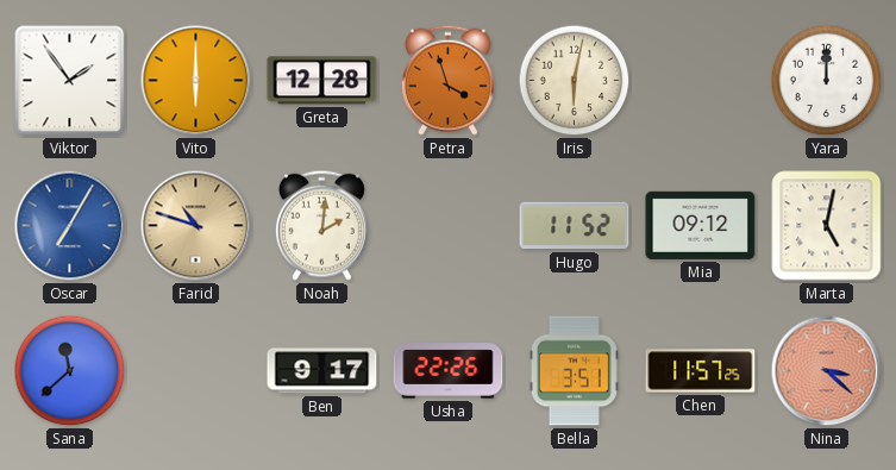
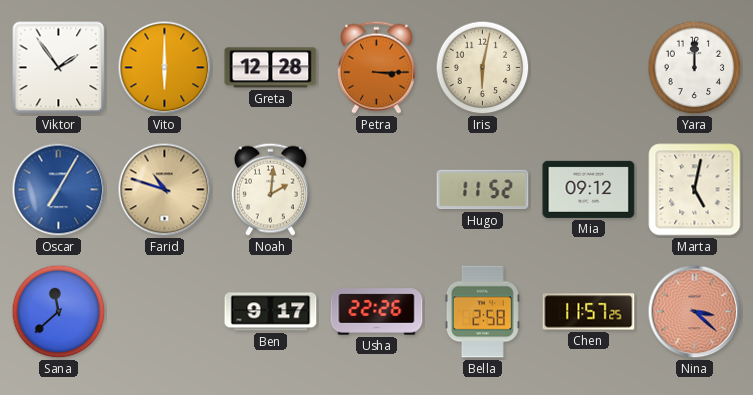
Petra: 3:57 -> 3:15
Bella: 3:51 -> 2:58
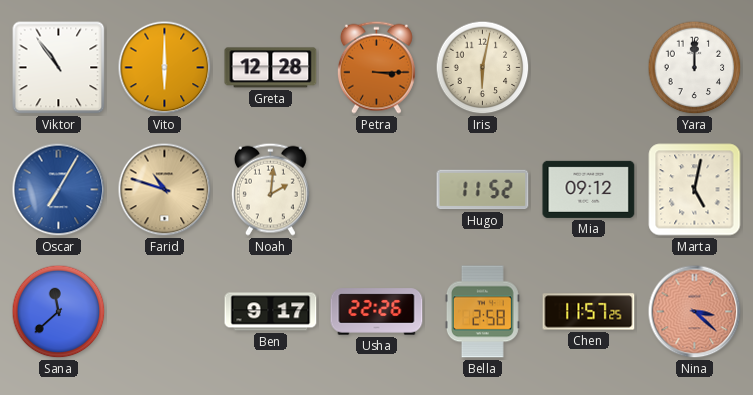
Viktor: 1:54 -> 10:54
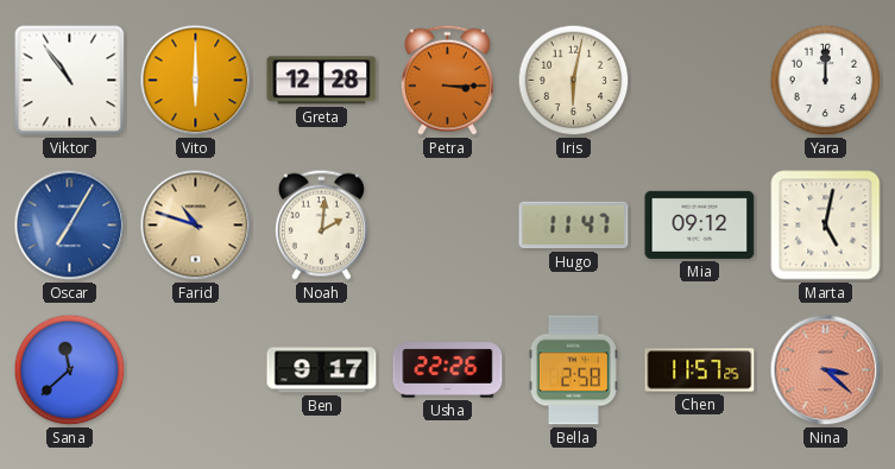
Hugo: 11:52 -> 11:47
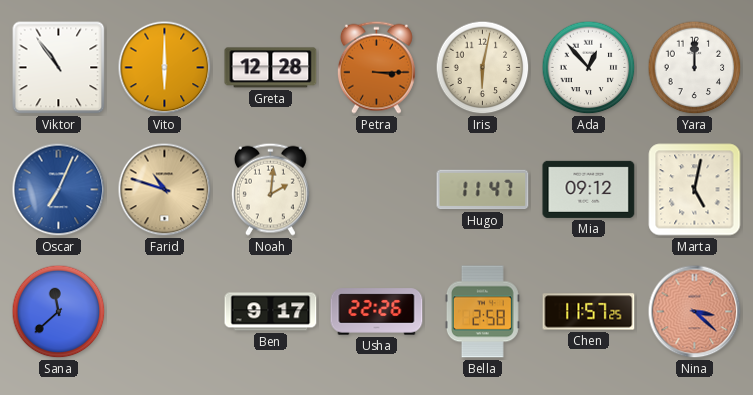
Ada: none -> 12:53
Oscar: 7:05 -> 7:04
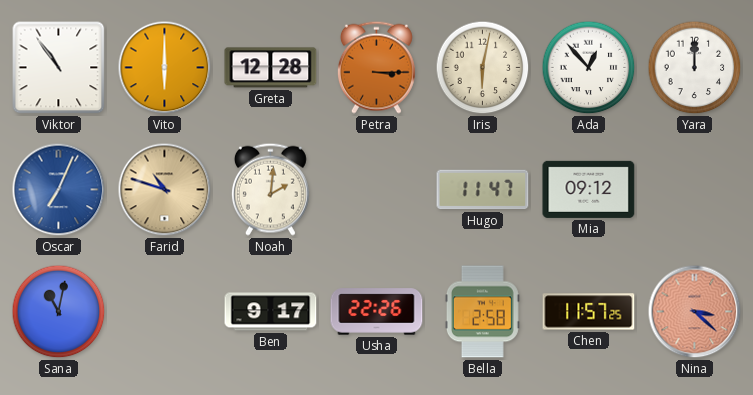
Marta: 5:02 -> none
Sana: 11:38 -> 11:02
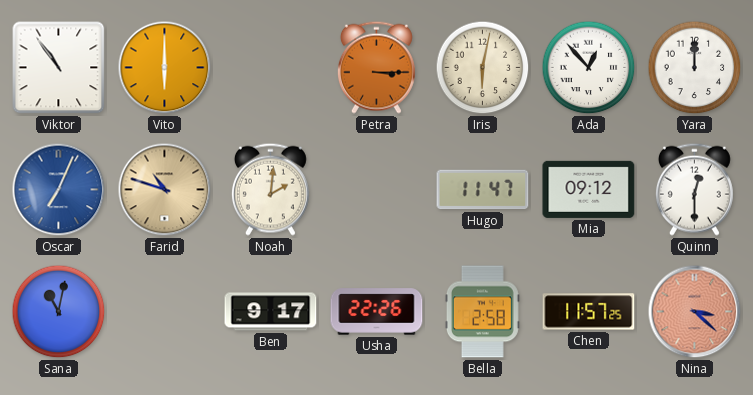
Greta: 12:28 -> none
Quinn: none -> 12:30
